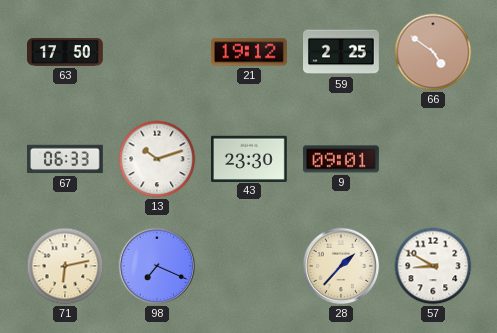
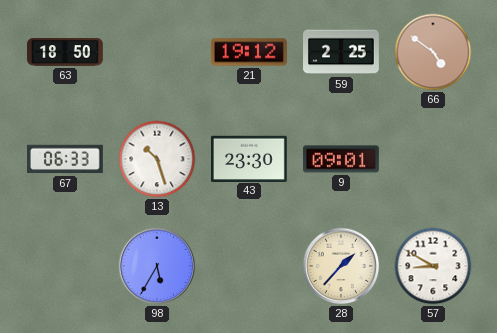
63: 17:50 -> 18:50
13: 10:12 -> 10:27
71: 6:13 -> none
98: 7:19 -> 5:35
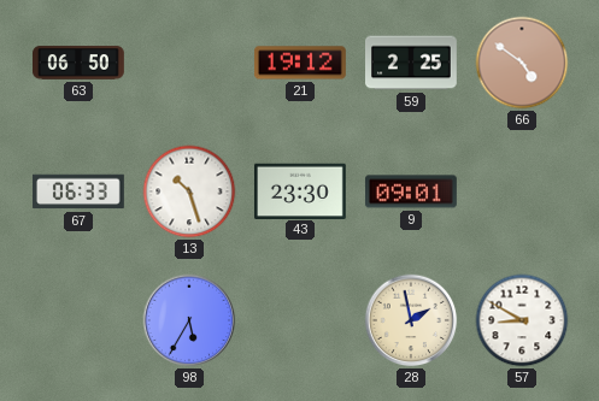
63: 18:50 -> 06:50
28: 1:37 -> 1:58
